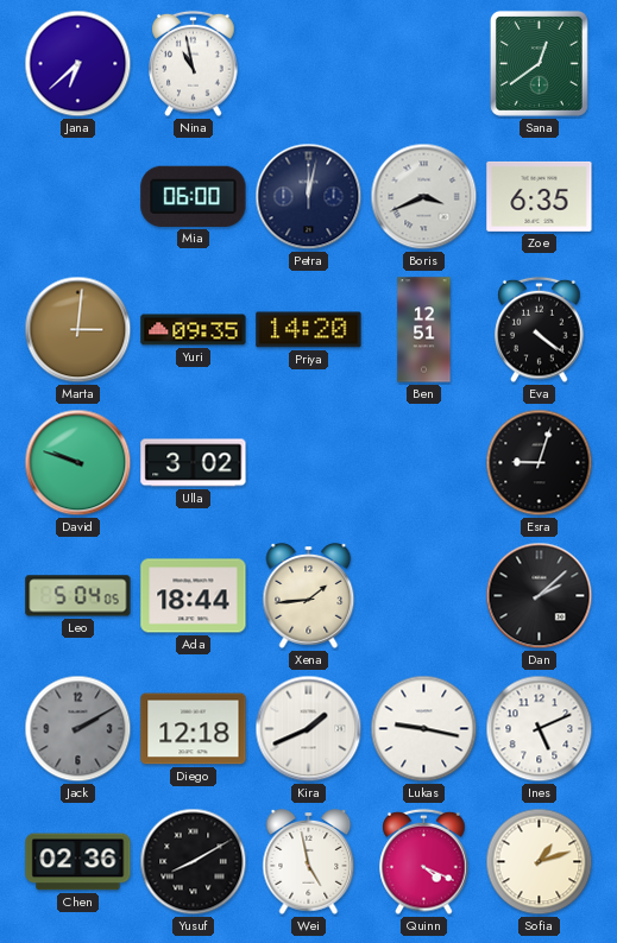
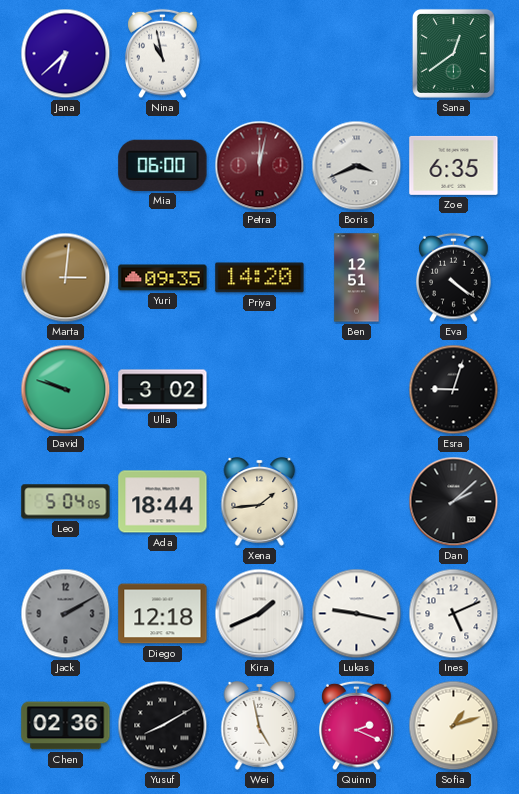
Petra dial: navy -> burgundy
Quinn: 4:19 -> 2:19
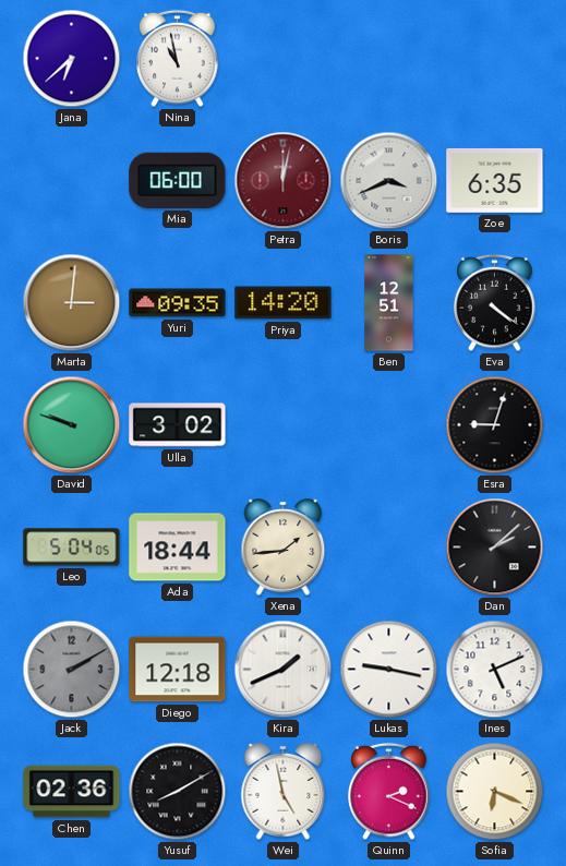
Sana: 12:39 -> none
Sofia: 1:12 -> 6:19
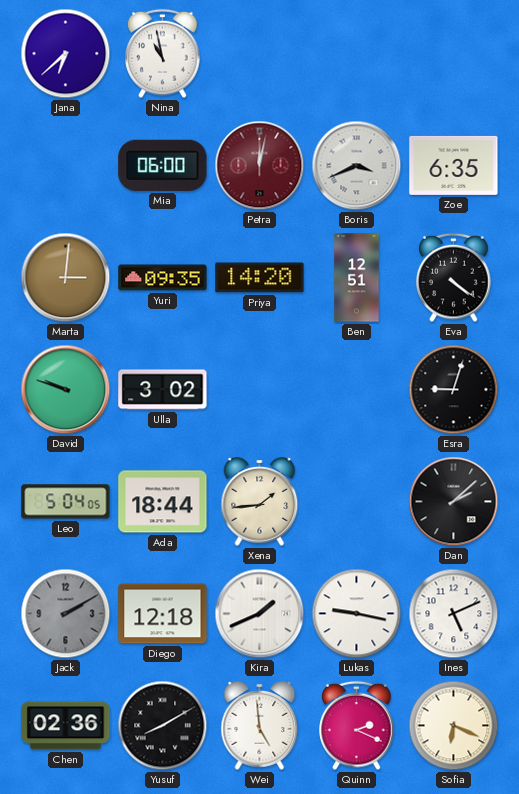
Wei: 4:58 -> 4:59
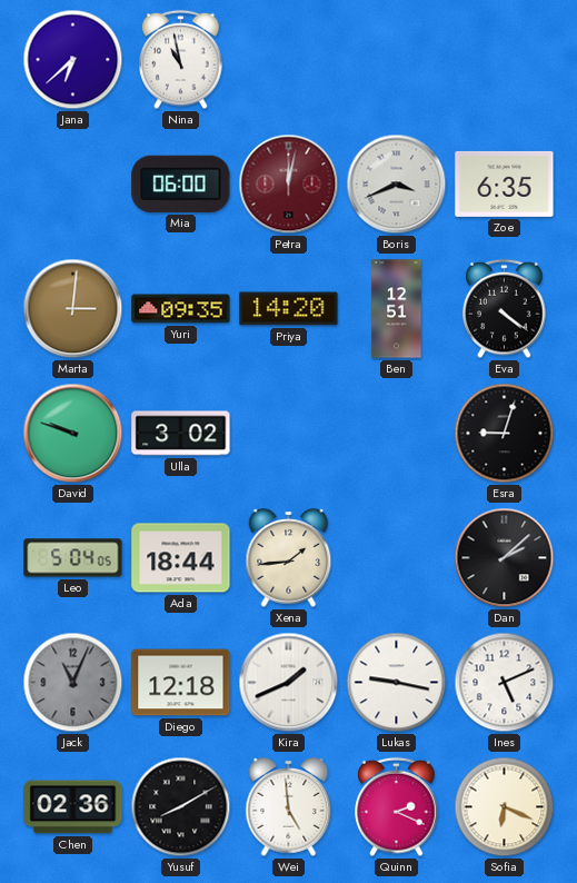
Jack: 2:10 -> 11:04
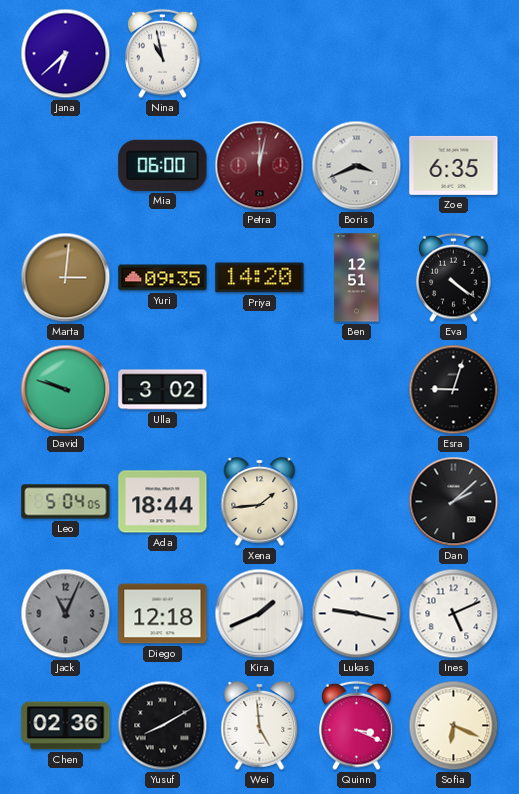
Quinn: 2:19 -> 3:19
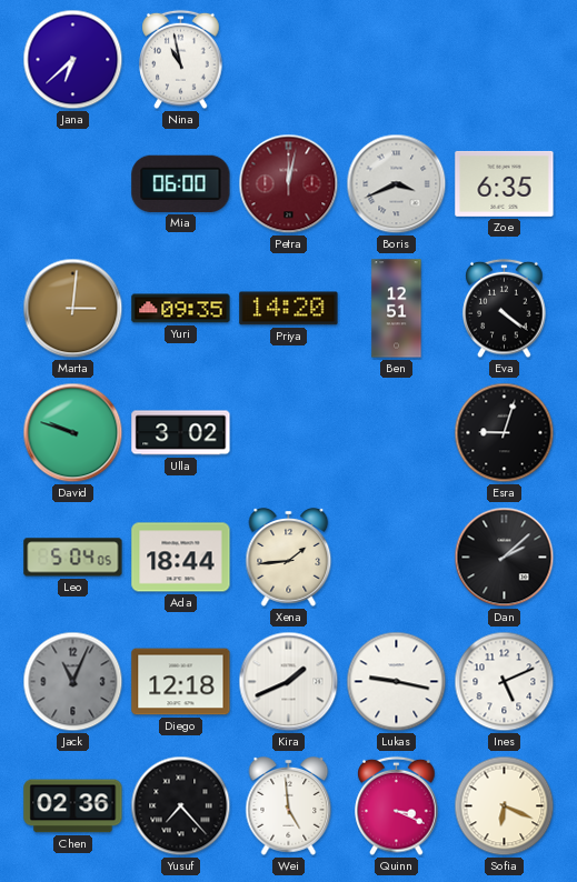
Yusuf: 8:10 -> 7:23
